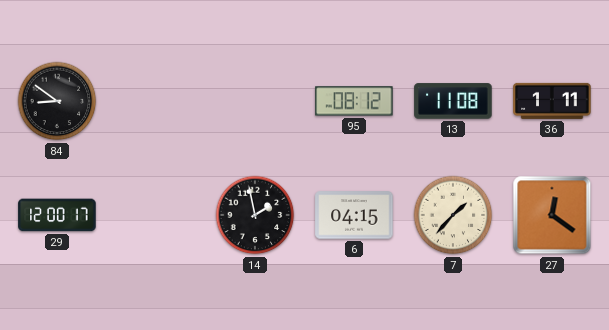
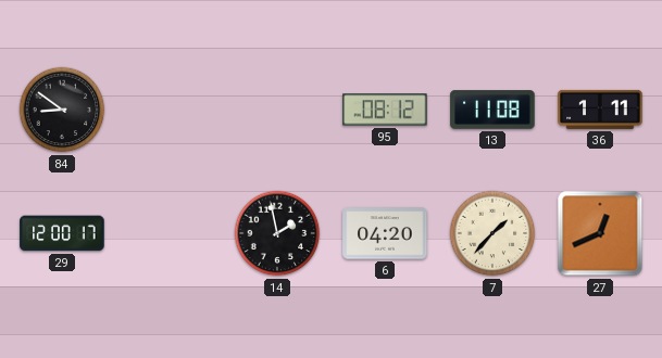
6: 04:15 -> 04:20
27: 12:21 -> 12:41
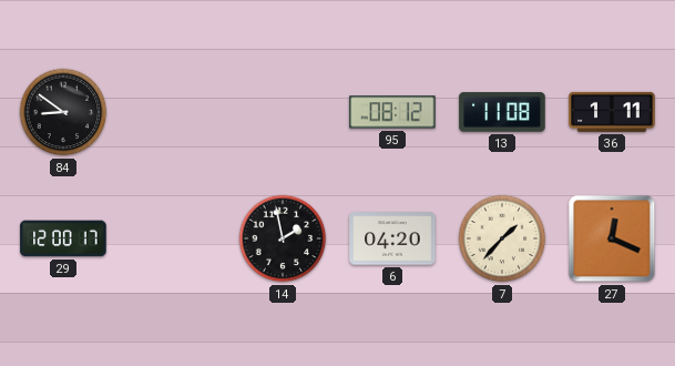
27: 12:41 -> 12:19
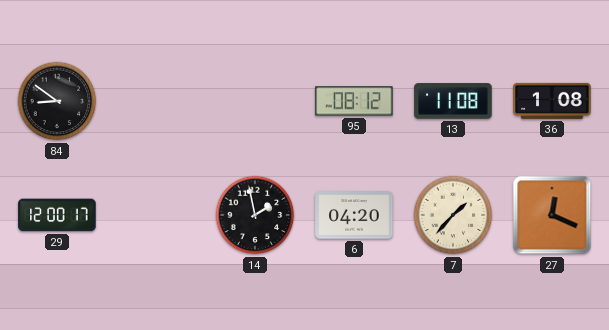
36: 1:11 -> 1:08
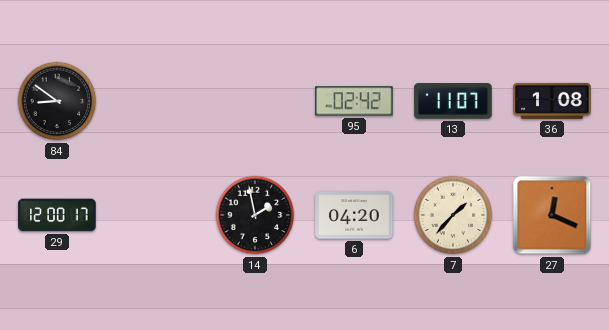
95: 08:12 -> 02:42
13: 11:08 -> 11:07
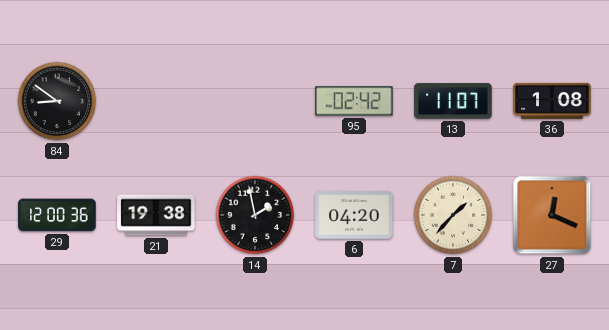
29: 12:00:17 -> 12:00:36
21: none -> 19:38
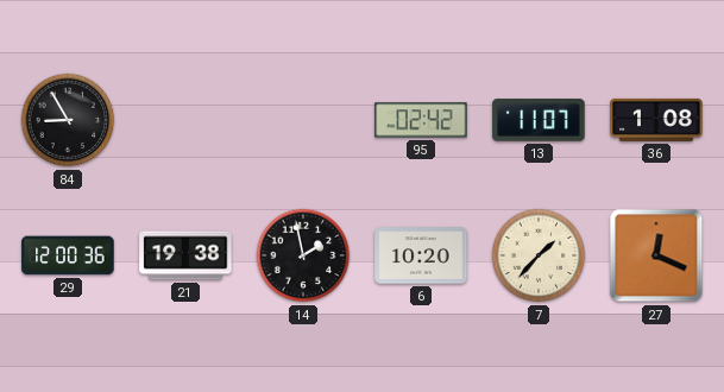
84: 8:51 -> 8:55
6: 04:20 -> 10:20
